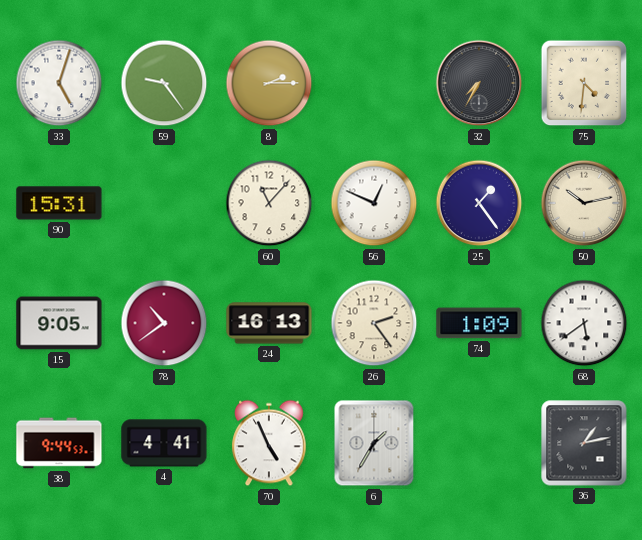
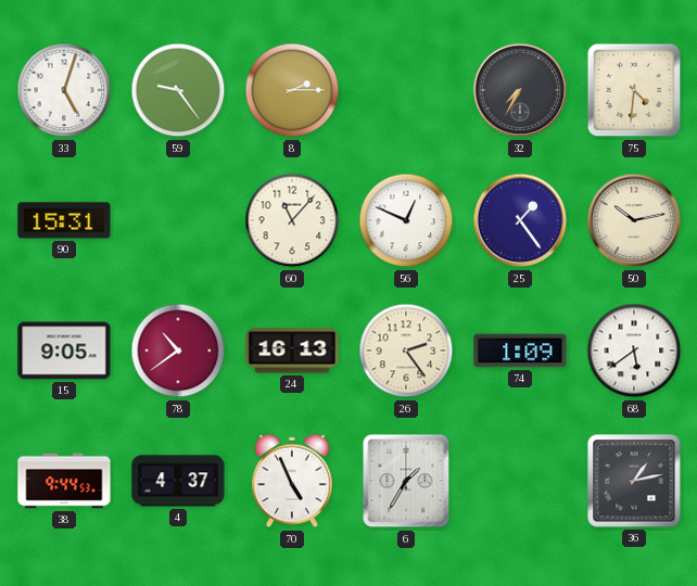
4: 4:41 -> 4:37
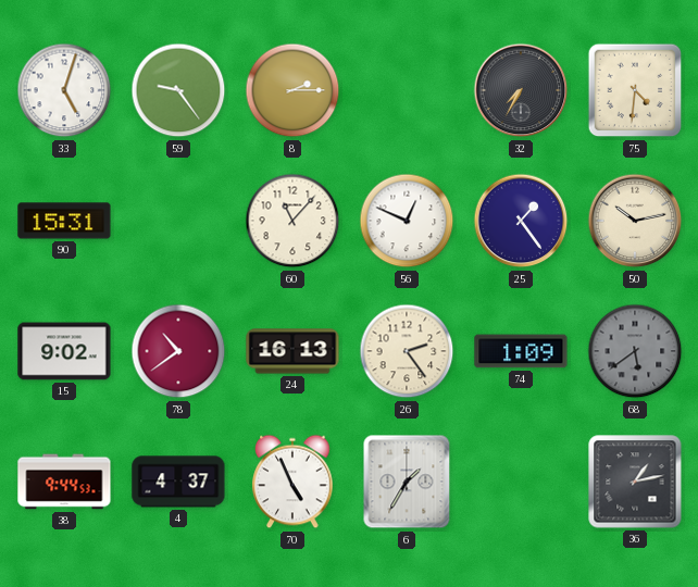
15: 9:05 -> 9:02
68 dial: white -> grey
